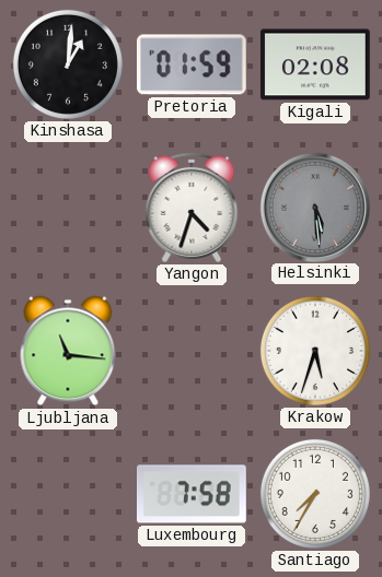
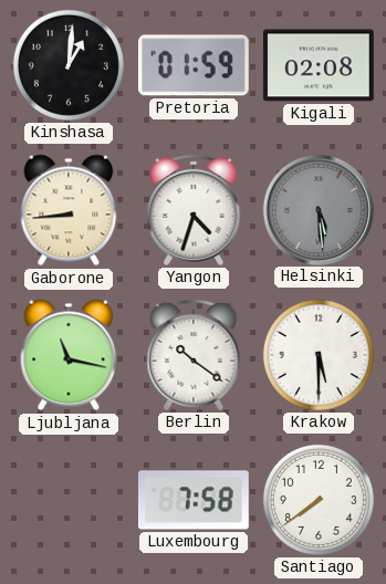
Gaborone: none -> 8:44
Ljubljana: 11:16 -> 11:17
Berlin: none -> 10:21
Krakow: 5:33 -> 5:30
Santiago: 7:35 -> 7:39
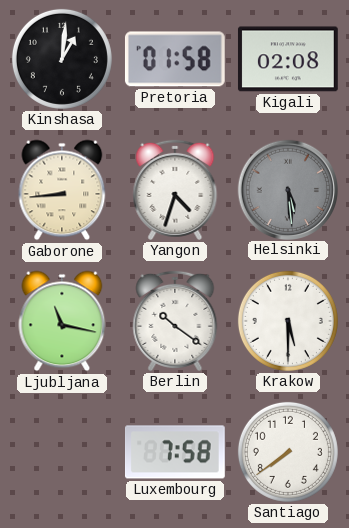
Pretoria: 01:59 -> 01:58
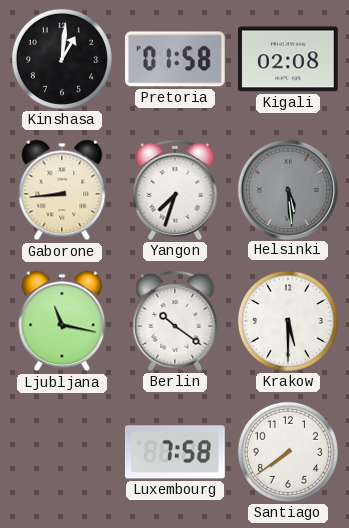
Yangon: 4:33 -> 7:33
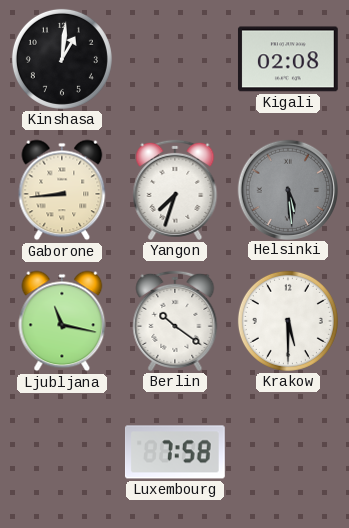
Pretoria: 01:58 -> none
Santiago: 7:39 -> none
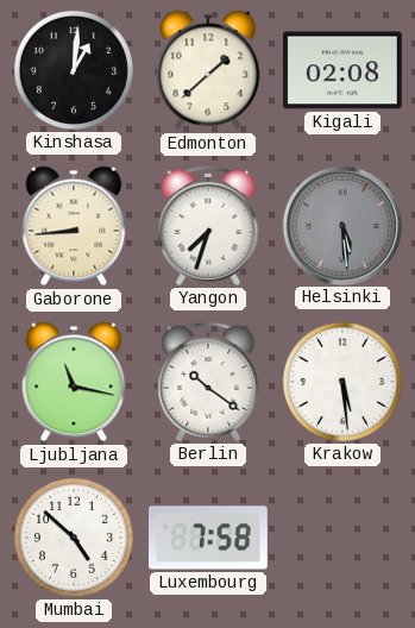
Edmonton: none -> 1:38
Krakow: 5:30 -> 5:29
Mumbai: none -> 4:52
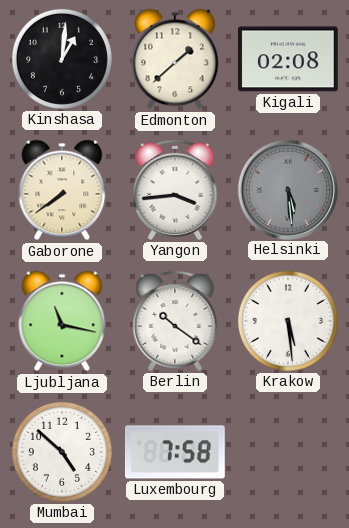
Gaborone: 8:44 -> 7:39
Yangon: 7:33 -> 3:44
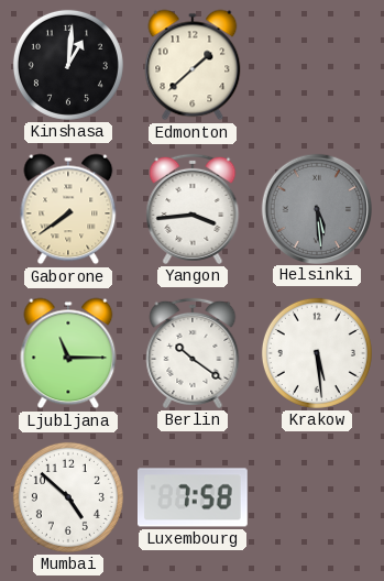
Kigali: 02:08 -> none
Ljubljana: 11:17 -> 11:15
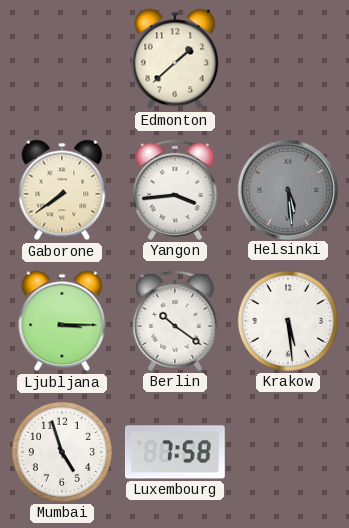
Kinshasa: 1:01 -> none
Ljubljana: 11:15 -> 3:15
Mumbai: 4:52 -> 4:57
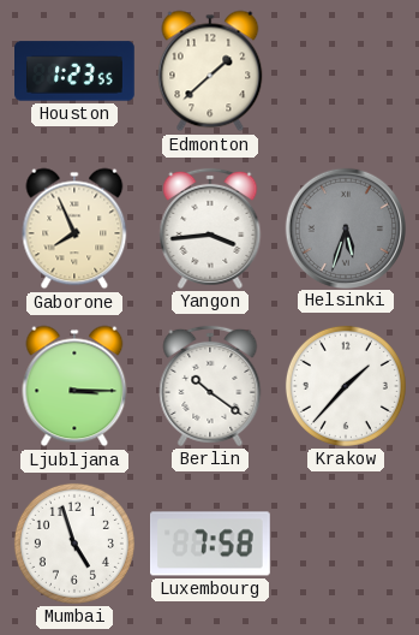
Houston: none -> 1:23
Gaborone: 7:39 -> 7:56
Helsinki: 5:29 -> 5:33
Krakow: 5:29 -> 1:37
